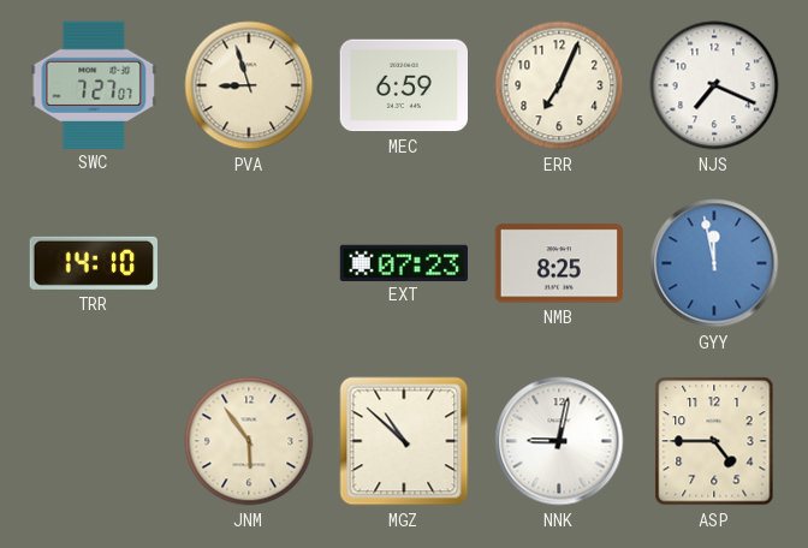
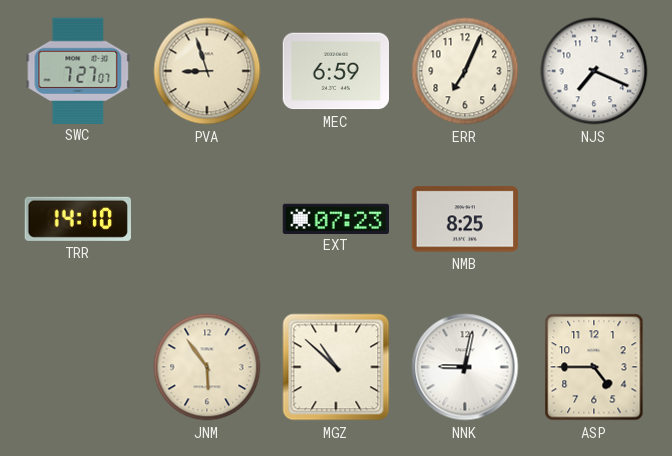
GYY: 11:58 -> none
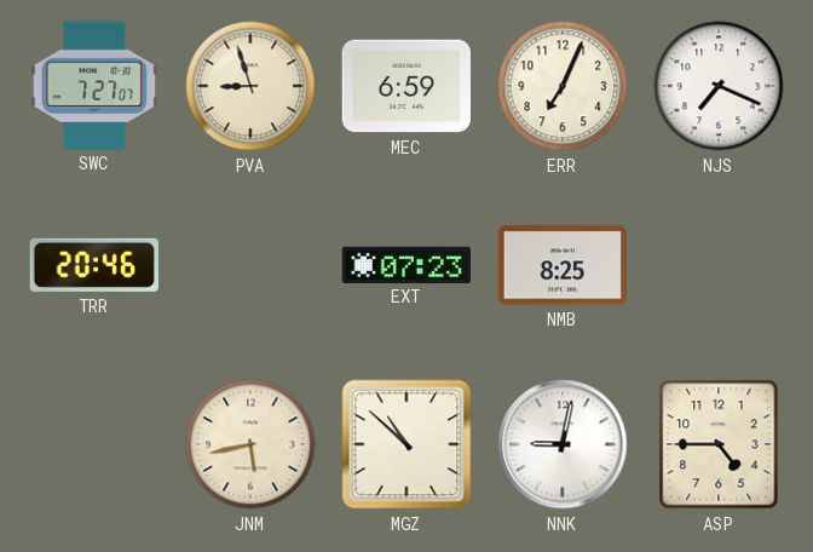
TRR: 14:10 -> 20:46
JNM: 5:54 -> 5:43
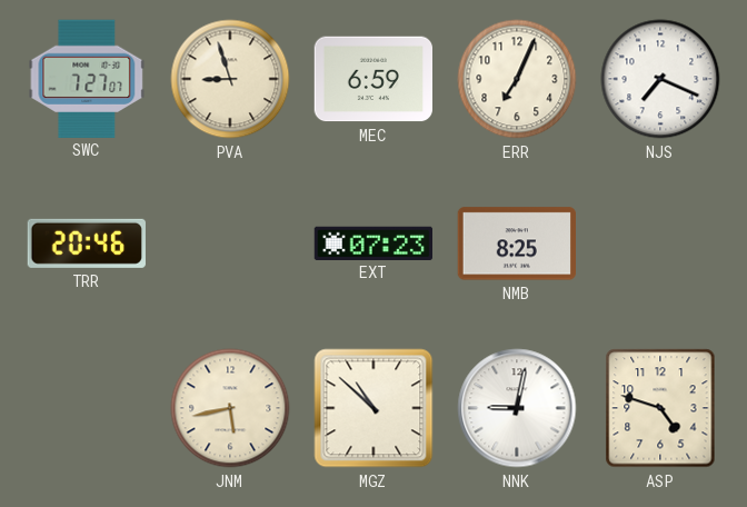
ASP: 4:45 -> 4:48
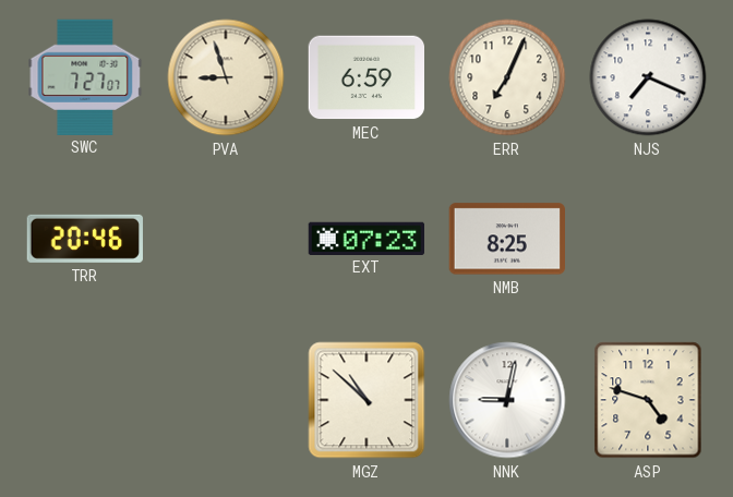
JNM: 5:43 -> none
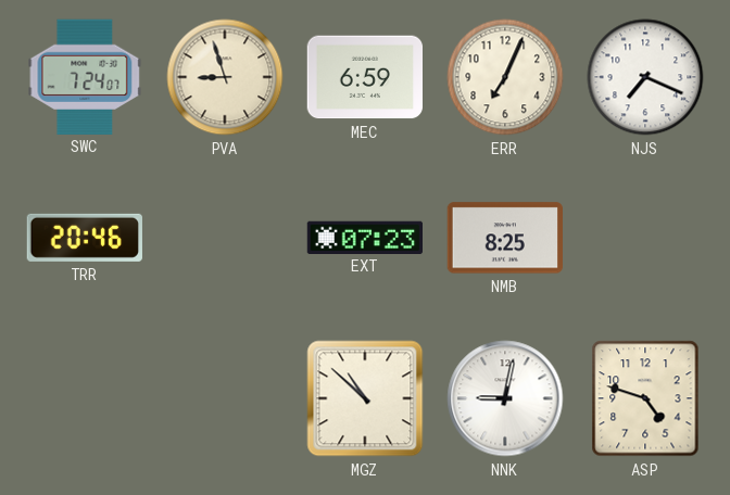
SWC: 7:27 -> 7:24
